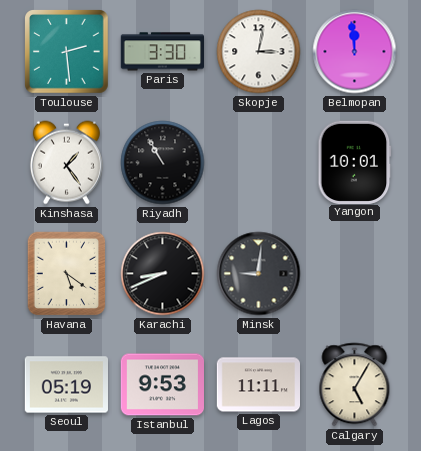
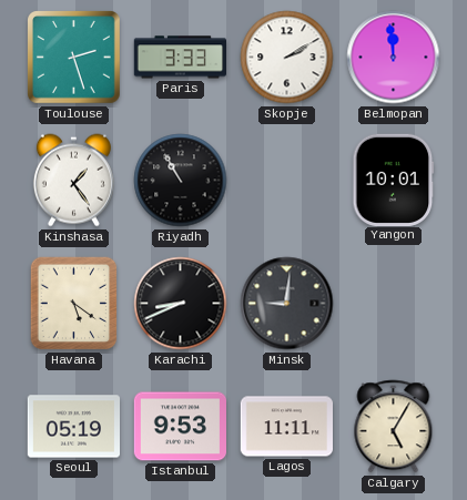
Toulouse: 2:29 -> 2:27
Paris: 3:30 -> 3:33
Skopje: 3:02 -> 2:10
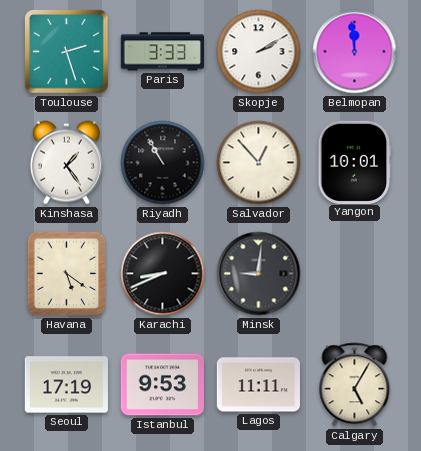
Salvador: none -> 12:53
Seoul: 05:19 -> 17:19
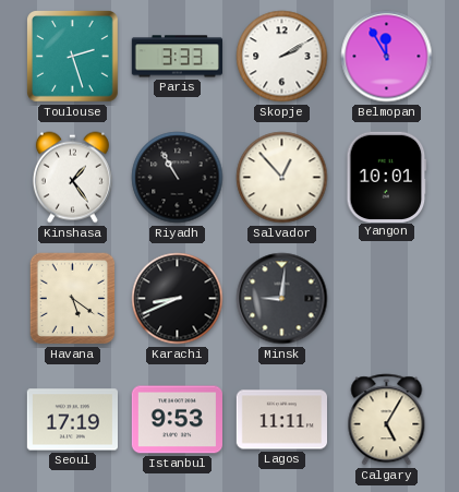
Belmopan: 11:59 -> 11:55
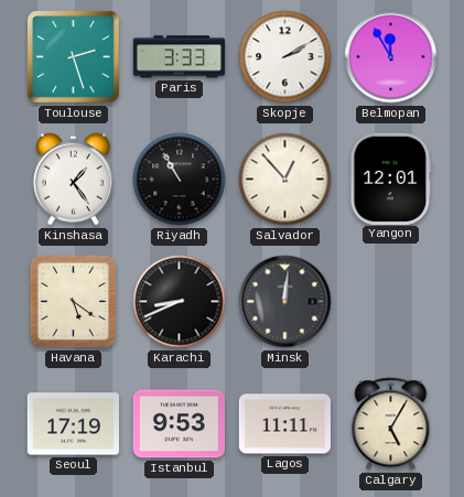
Yangon: 10:01 -> 12:01
Minsk: 9:01 -> 12:01
